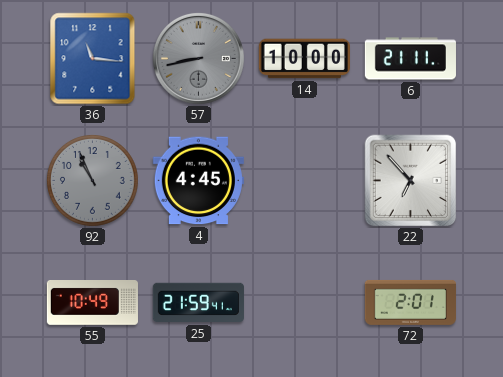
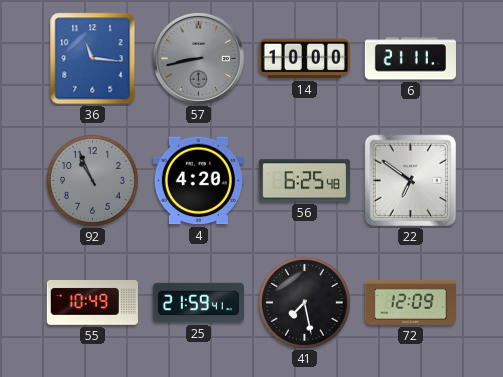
4: 4:45 -> 4:20
56: none -> 6:25
22: 6:53 -> 6:51
41: none -> 7:28
72: 2:01 -> 12:09
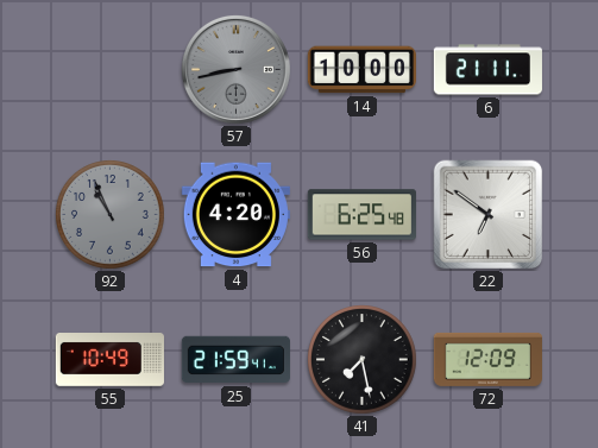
36: 11:16 -> none
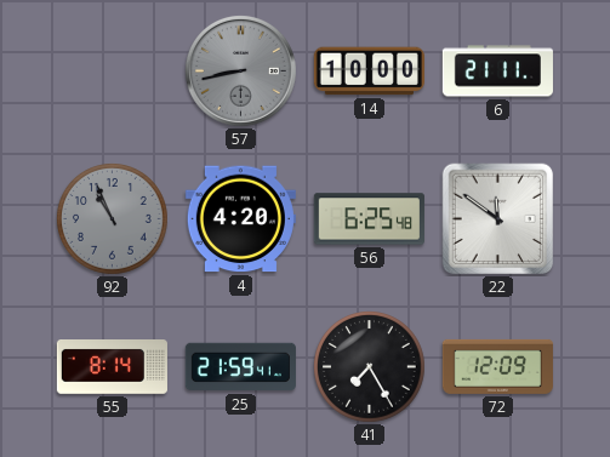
22: 6:51 -> 11:51
55: 10:49 -> 8:14
41: 7:28 -> 7:25
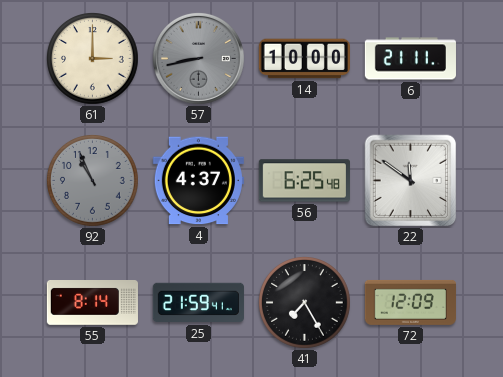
61: none -> 3:00
4: 4:20 -> 4:37
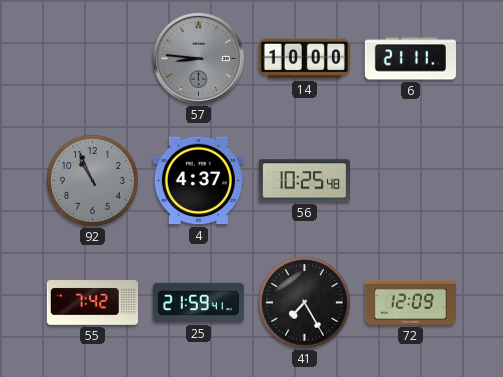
61: 3:00 -> none
57: 8:43 -> 8:46
56: 6:25 -> 10:25
22: 11:51 -> none
55: 8:14 -> 7:42
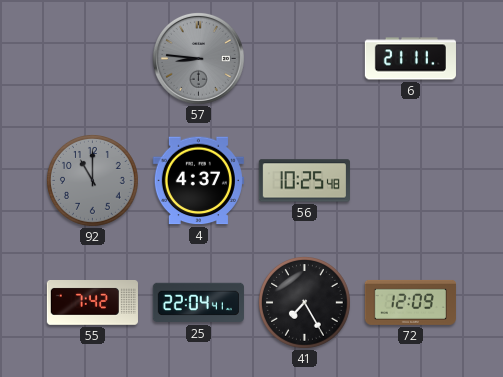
14: 10:00 -> none
92: 10:56 -> 11:00
25: 21:59 -> 22:04
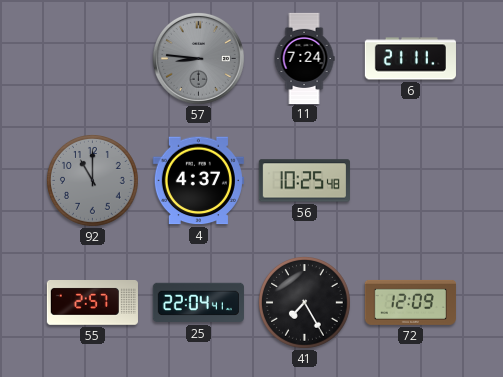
11: none -> 7:24
55: 7:42 -> 2:57
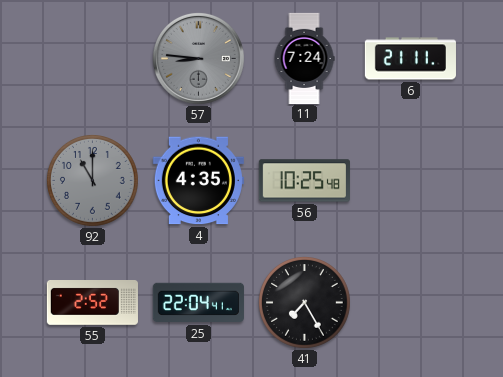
4: 4:37 -> 4:35
55: 2:57 -> 2:52
72: 12:09 -> none
